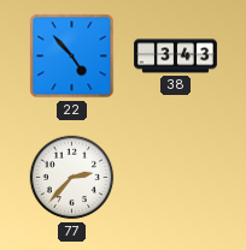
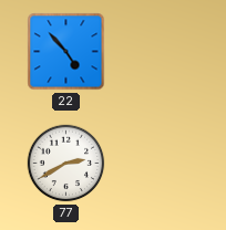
38: 3:43 -> none
77: 2:37 -> 2:40
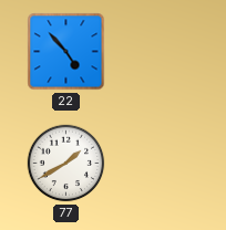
77: 2:40 -> 1:40
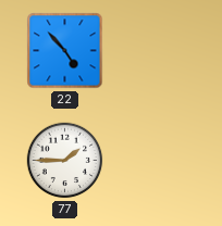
77: 1:40 -> 1:45
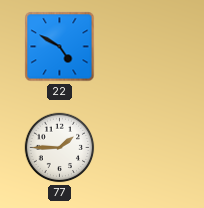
22: 4:53 -> 4:50
